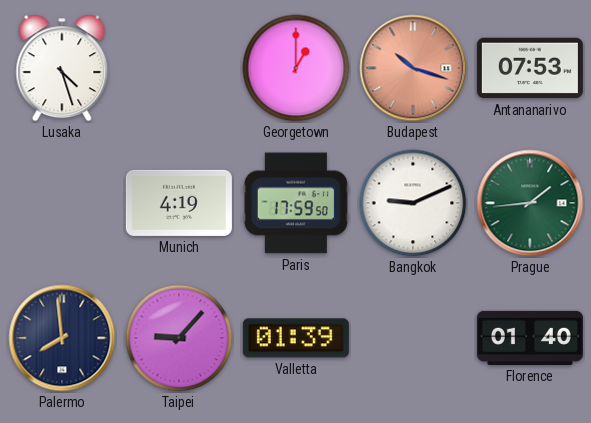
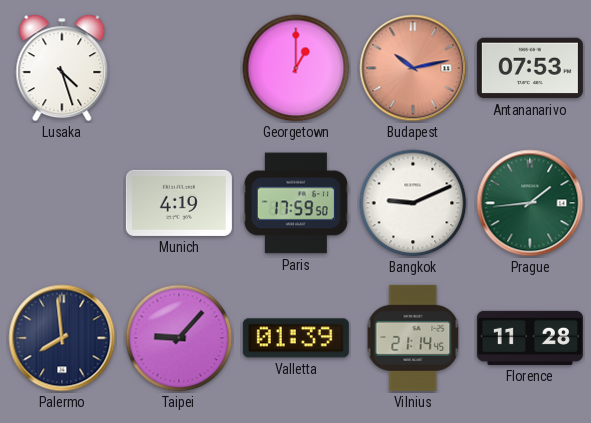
Budapest: 10:18 -> 10:13
Vilnius: none -> 21:14
Florence: 01:40 -> 11:28
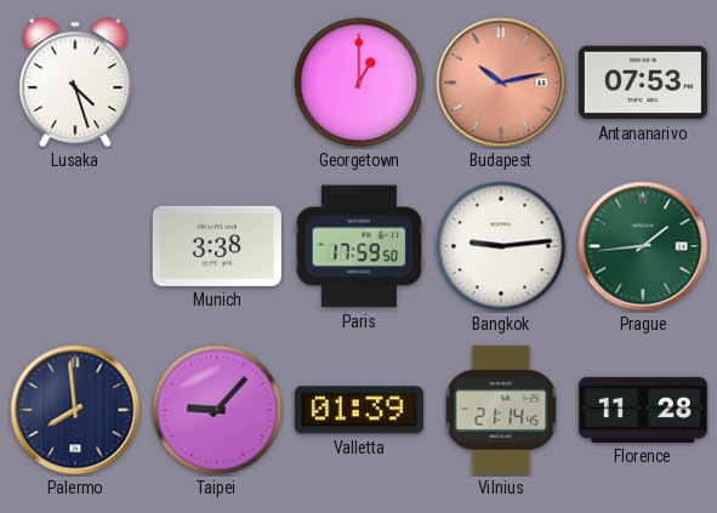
Munich: 4:19 -> 3:38
Bangkok: 9:11 -> 9:14
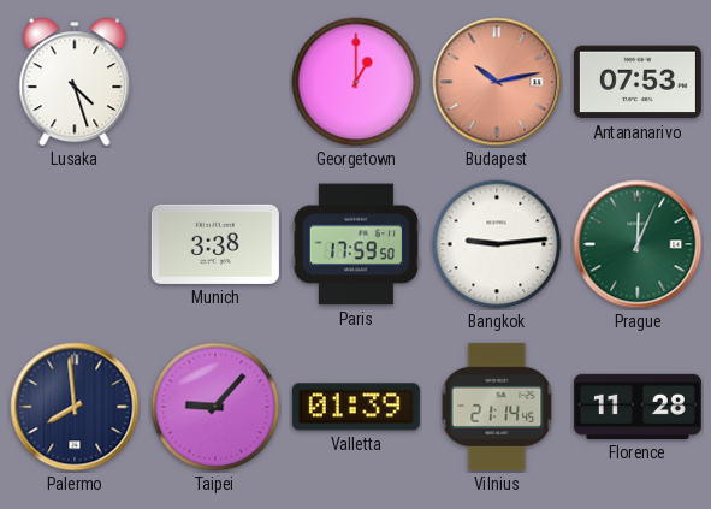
Prague: 1:44 -> 12:04
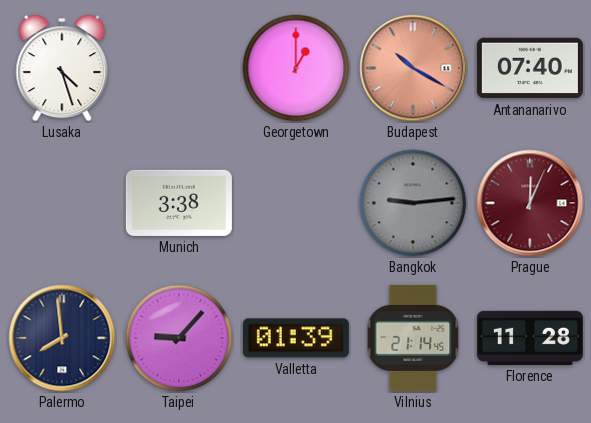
Budapest: 10:13 -> 10:20
Antananarivo: 07:53 -> 07:40
Paris: 17:59 -> none
Bangkok dial: white -> grey
Prague dial: green -> burgundy
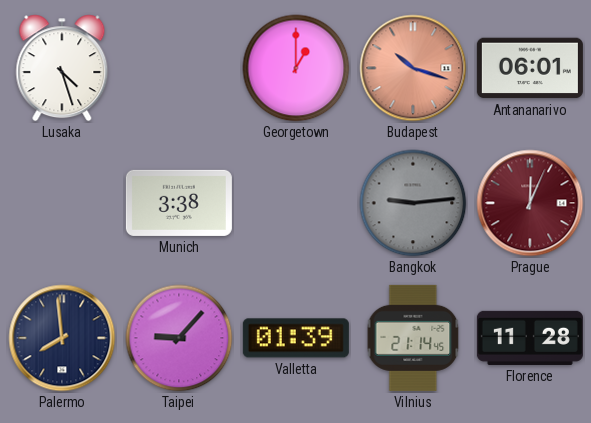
Budapest: 10:20 -> 10:18
Antananarivo: 07:40 -> 06:01
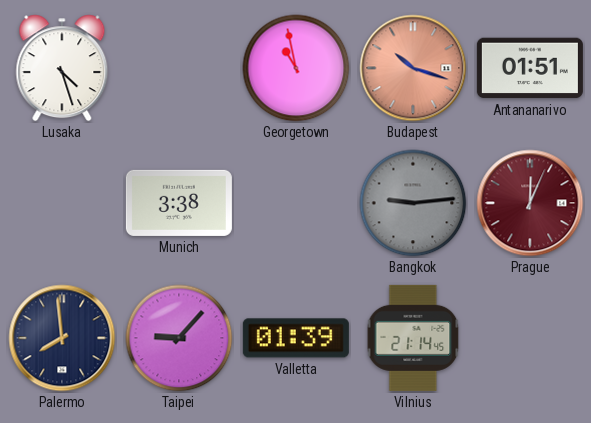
Georgetown: 1:00 -> 10:58
Antananarivo: 06:01 -> 01:51
Florence: 11:28 -> none
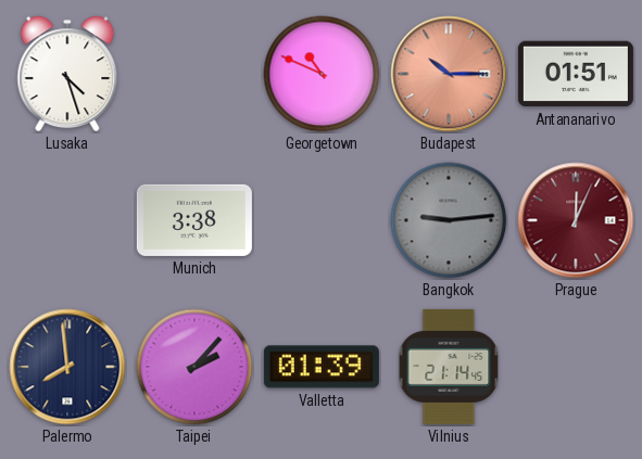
Georgetown: 10:58 -> 10:49
Budapest: 10:18 -> 10:15
Taipei: 9:07 -> 2:07
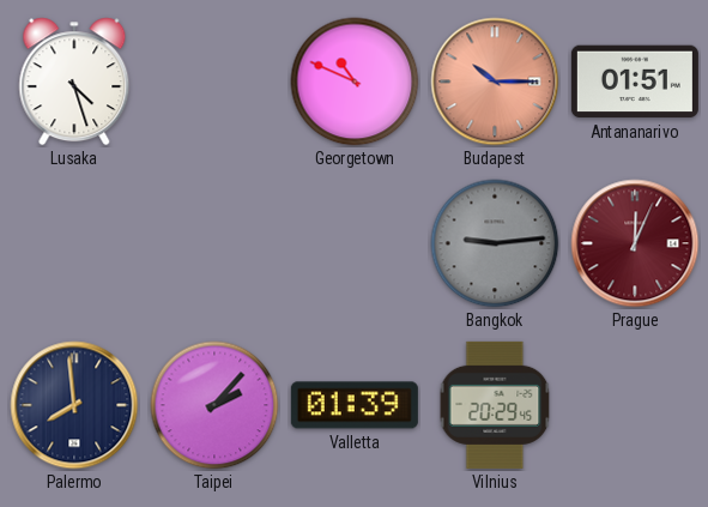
Munich: 3:38 -> none
Vilnius: 21:14 -> 20:29
